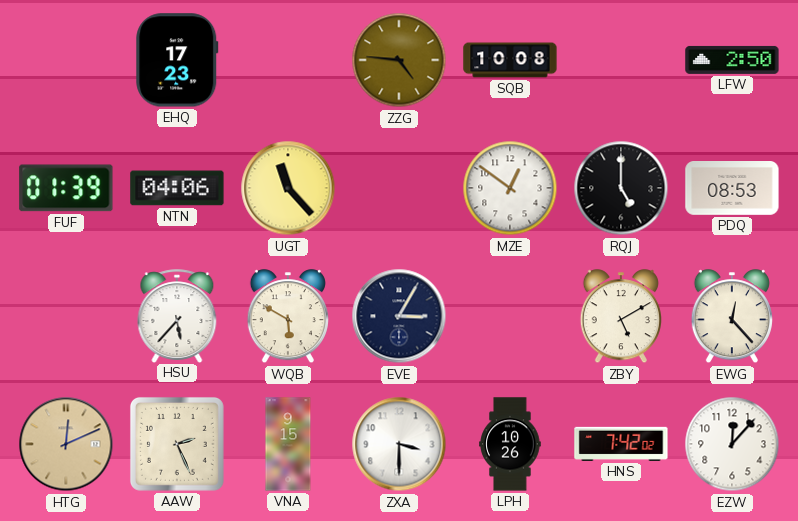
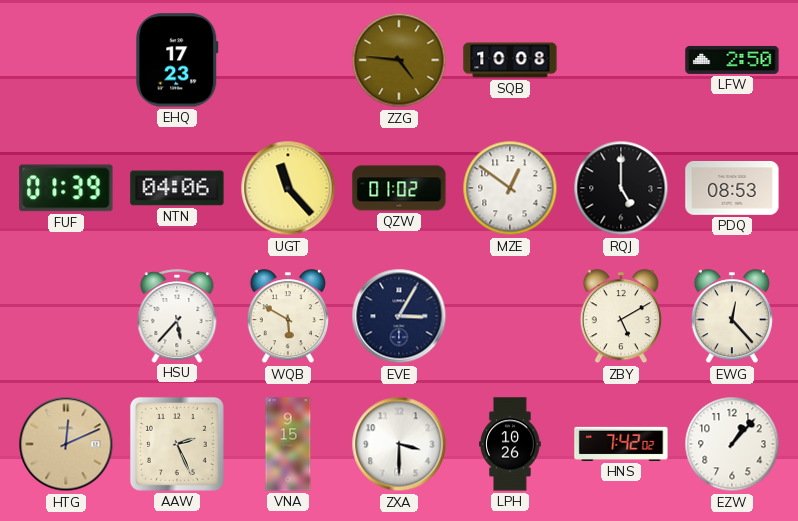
QZW: none -> 01:02
EZW: 12:07 -> 1:07
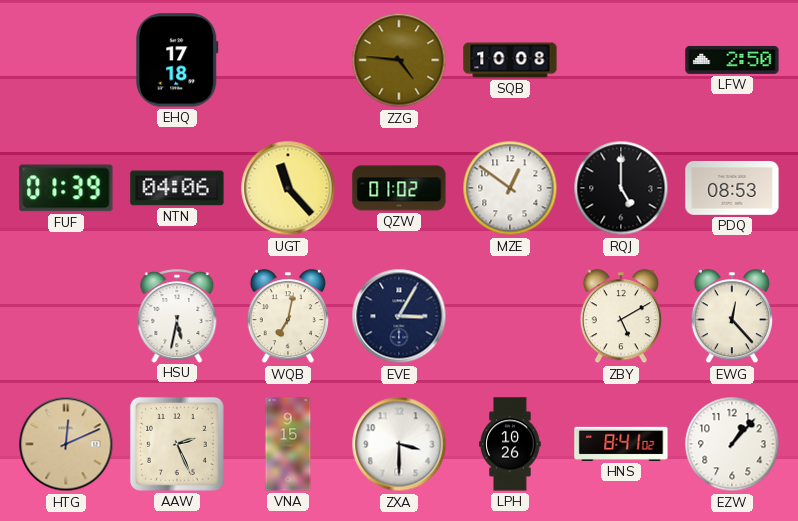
EHQ: 17:23 -> 17:18
HSU: 5:37 -> 5:32
WQB: 5:50 -> 7:02
HNS: 7:42 -> 8:41
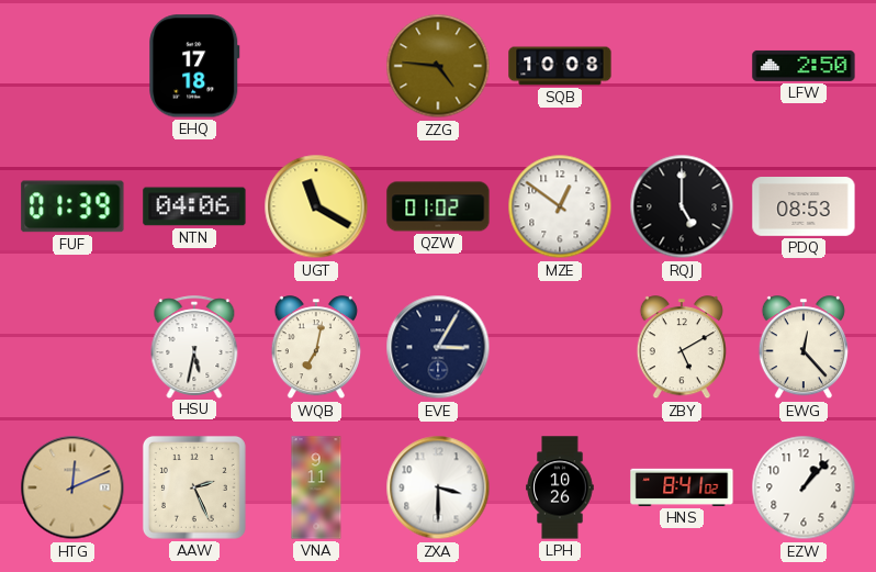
UGT: 11:23 -> 11:20
VNA: 9:15 -> 9:11
